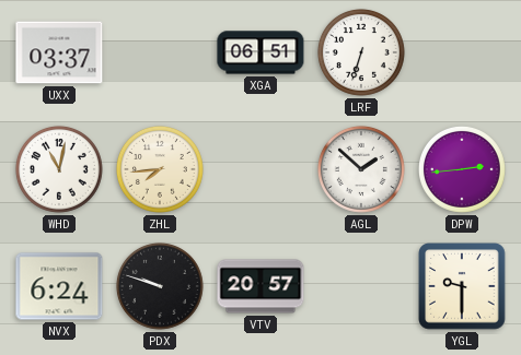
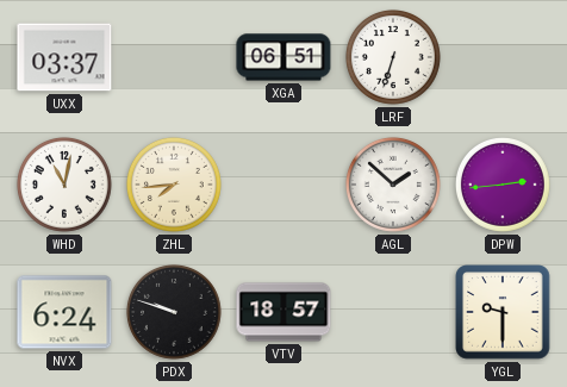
VTV: 20:57 -> 18:57
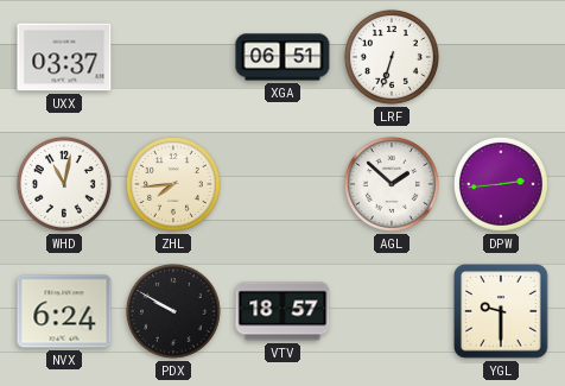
PDX: 9:48 -> 9:50
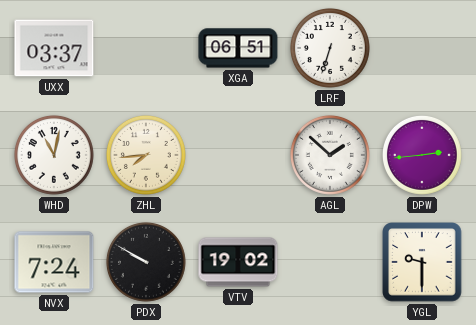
NVX: 6:24 -> 7:24
VTV: 18:57 -> 19:02
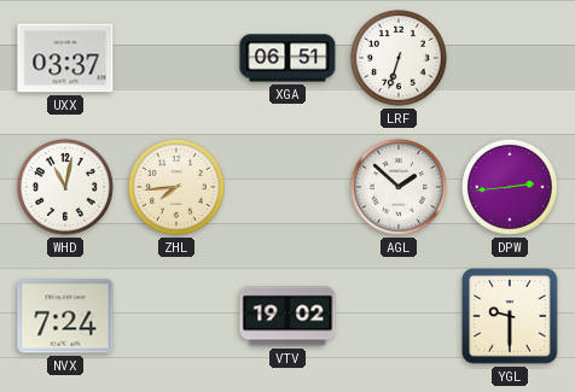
PDX: 9:50 -> none
